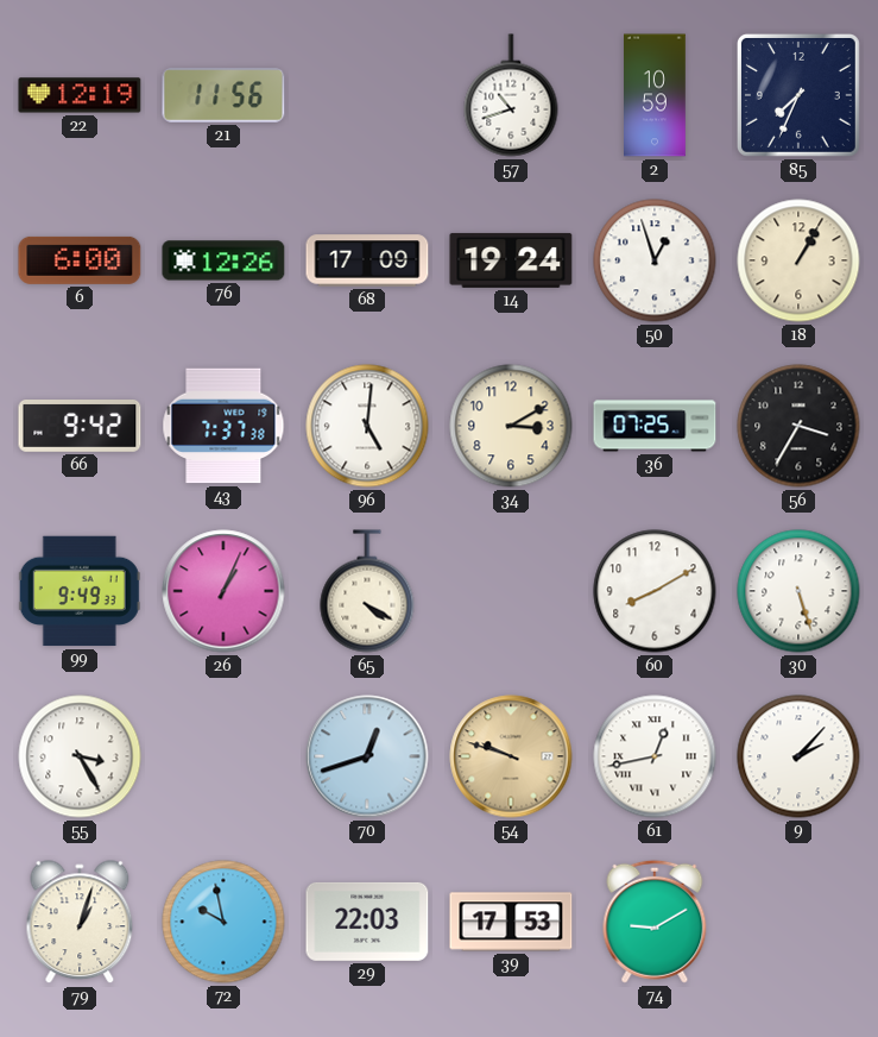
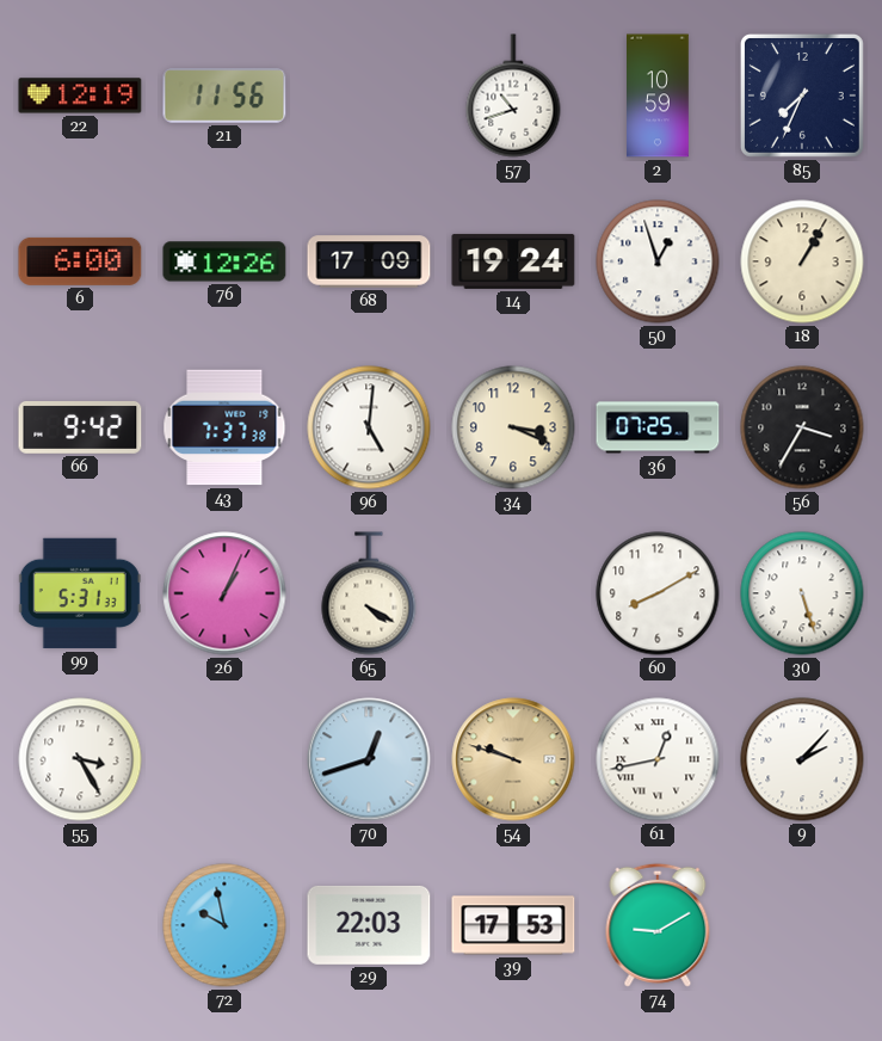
34: 3:10 -> 3:19
99: 9:49 -> 5:31
79: 1:03 -> none
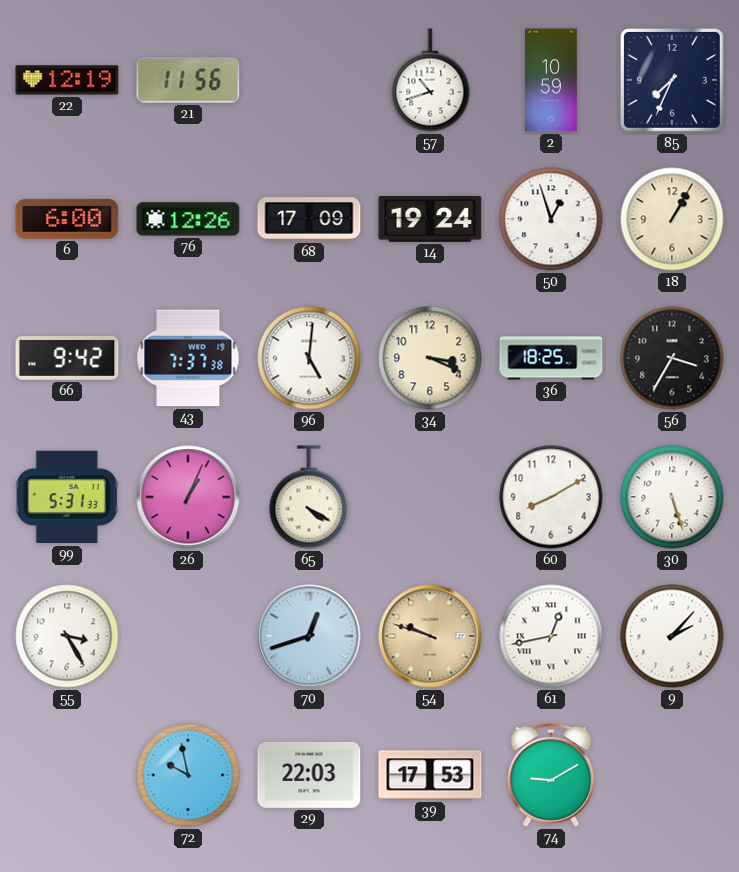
36: 07:25 -> 18:25
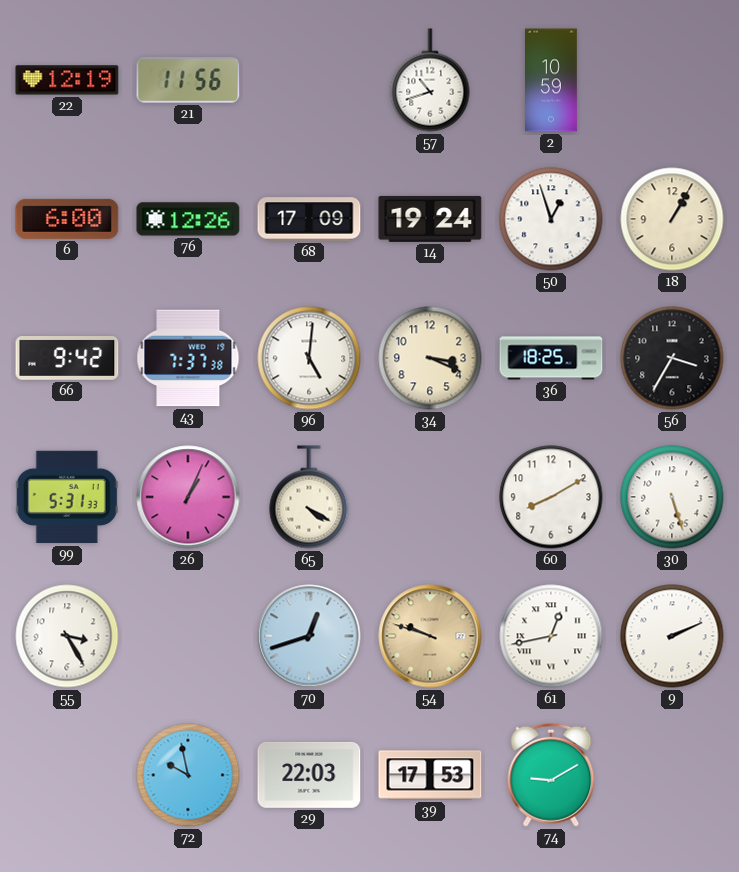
85: 7:34 -> none
9: 2:07 -> 2:11
